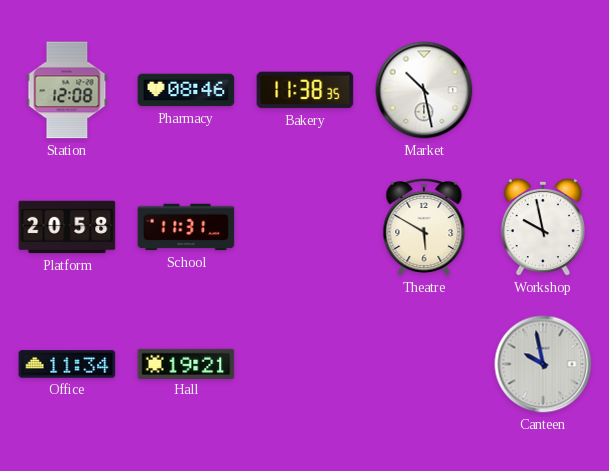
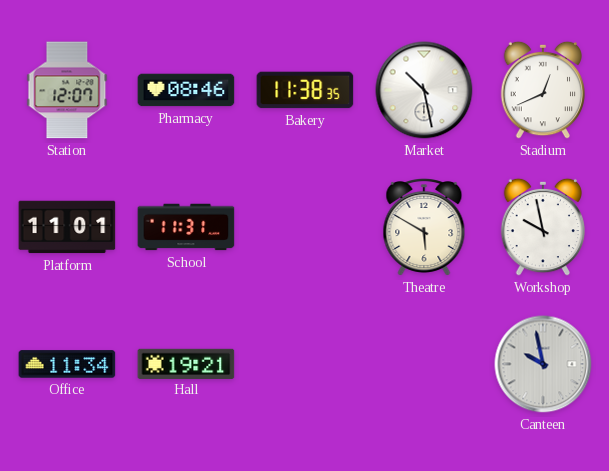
Station: 12:08 -> 12:07
Stadium: none -> 12:41
Platform: 20:58 -> 11:01
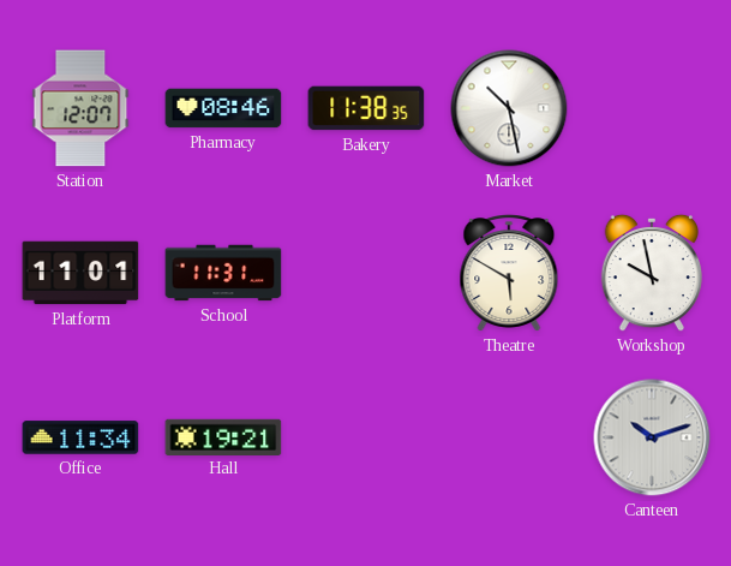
Stadium: 12:41 -> none
Canteen: 9:58 -> 10:12
